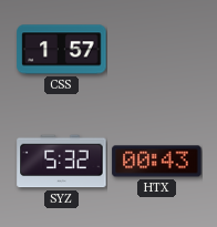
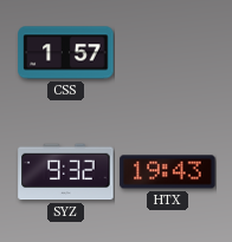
SYZ: 5:32 -> 9:32
HTX: 00:43 -> 19:43
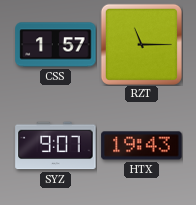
RZT: none -> 11:15
SYZ: 9:32 -> 9:07
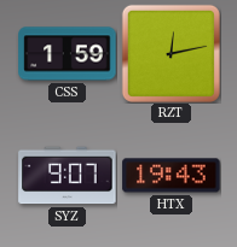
CSS: 1:57 -> 1:59
RZT: 11:15 -> 12:13
